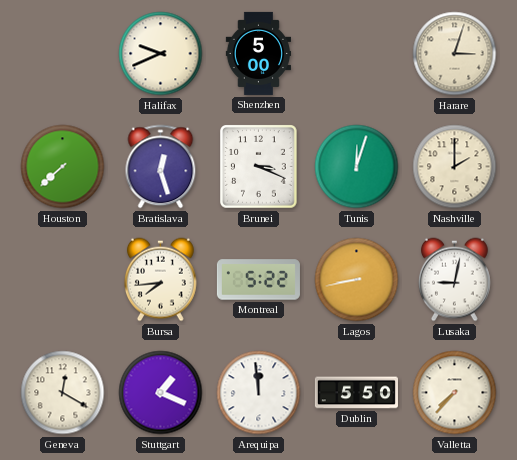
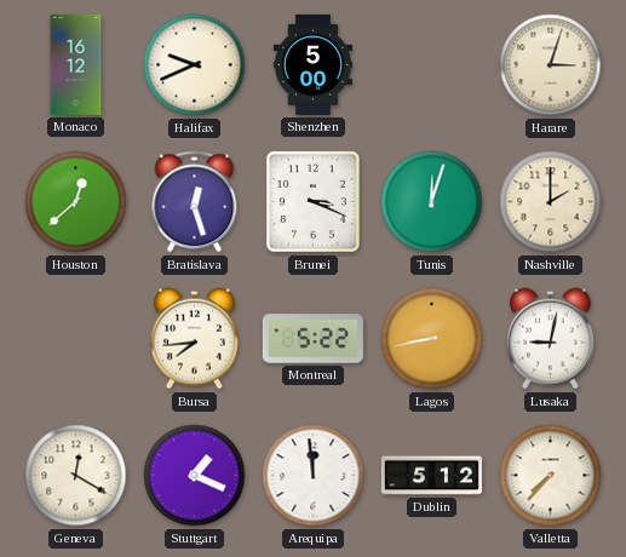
Monaco: none -> 16:12
Houston: 7:38 -> 12:38
Dublin: 5:50 -> 5:12
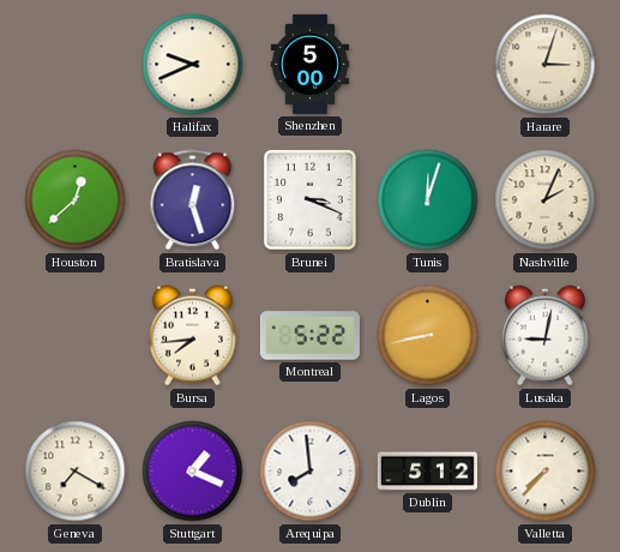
Monaco: 16:12 -> none
Nashville: 2:00 -> 2:04
Geneva: 12:20 -> 7:20
Arequipa: 11:59 -> 7:59
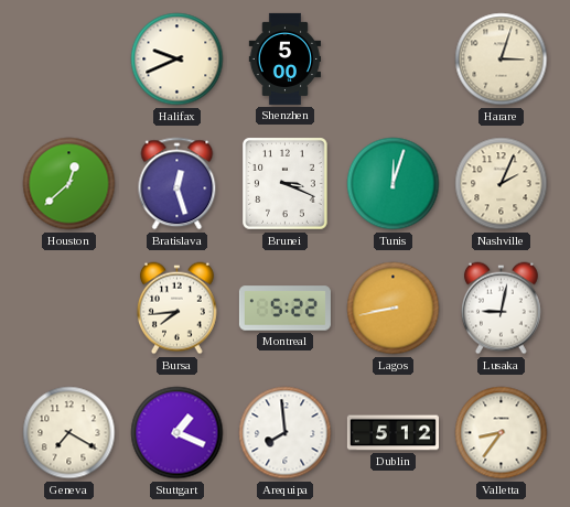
Valletta: 7:37 -> 8:36
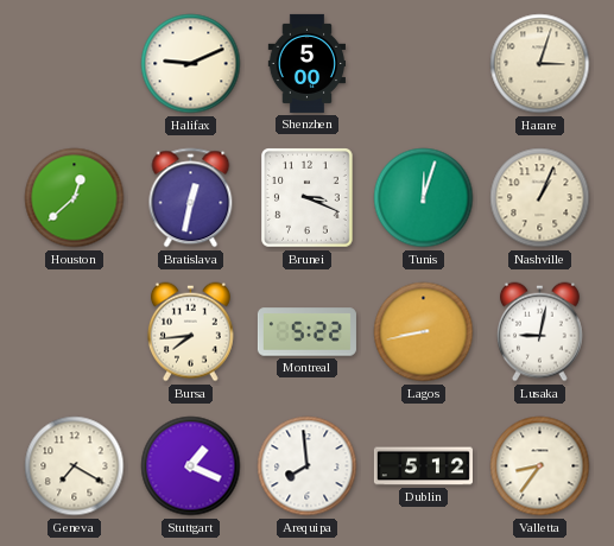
Halifax: 9:41 -> 9:11
Bratislava: 12:27 -> 12:32
Nashville: 2:04 -> 1:04
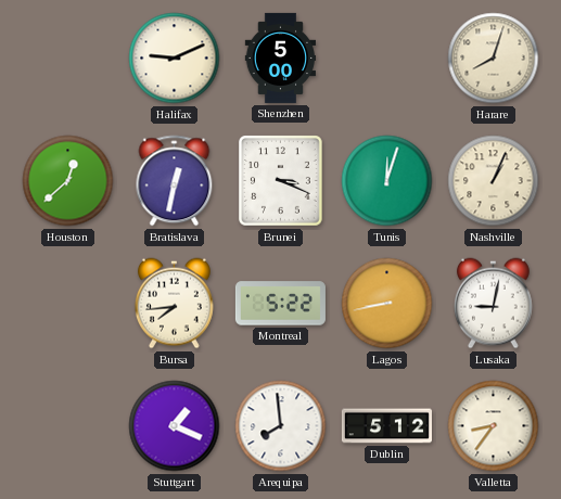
Harare: 3:03 -> 8:03
Geneva: 7:20 -> none
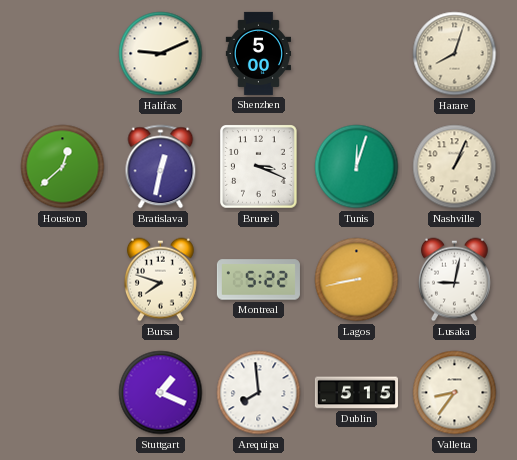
Bursa: 7:44 -> 7:48
Dublin: 5:12 -> 5:15
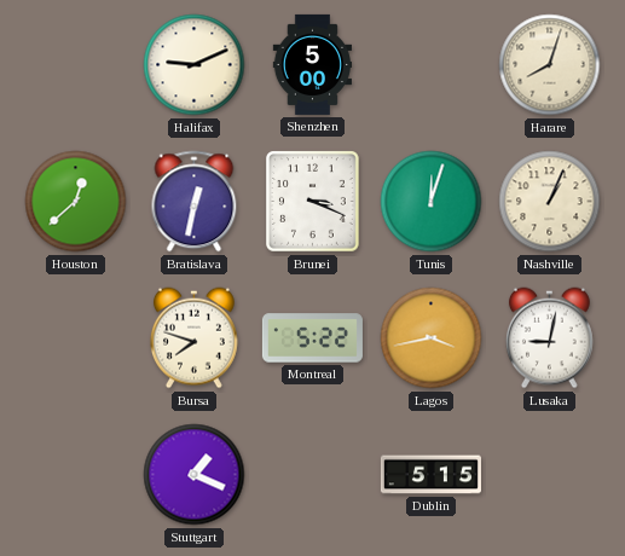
Lagos: 8:43 -> 3:43
Arequipa: 7:59 -> none
Valletta: 8:36 -> none
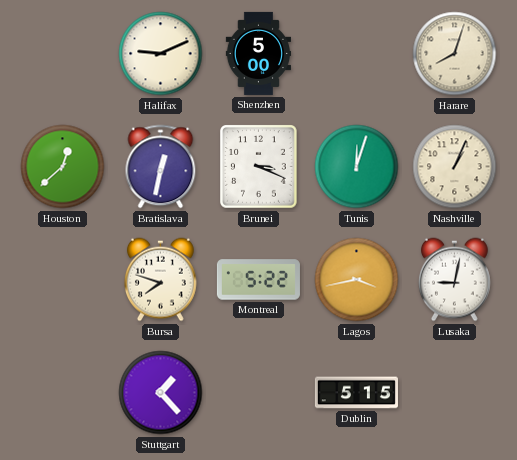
Stuttgart: 1:19 -> 1:23
